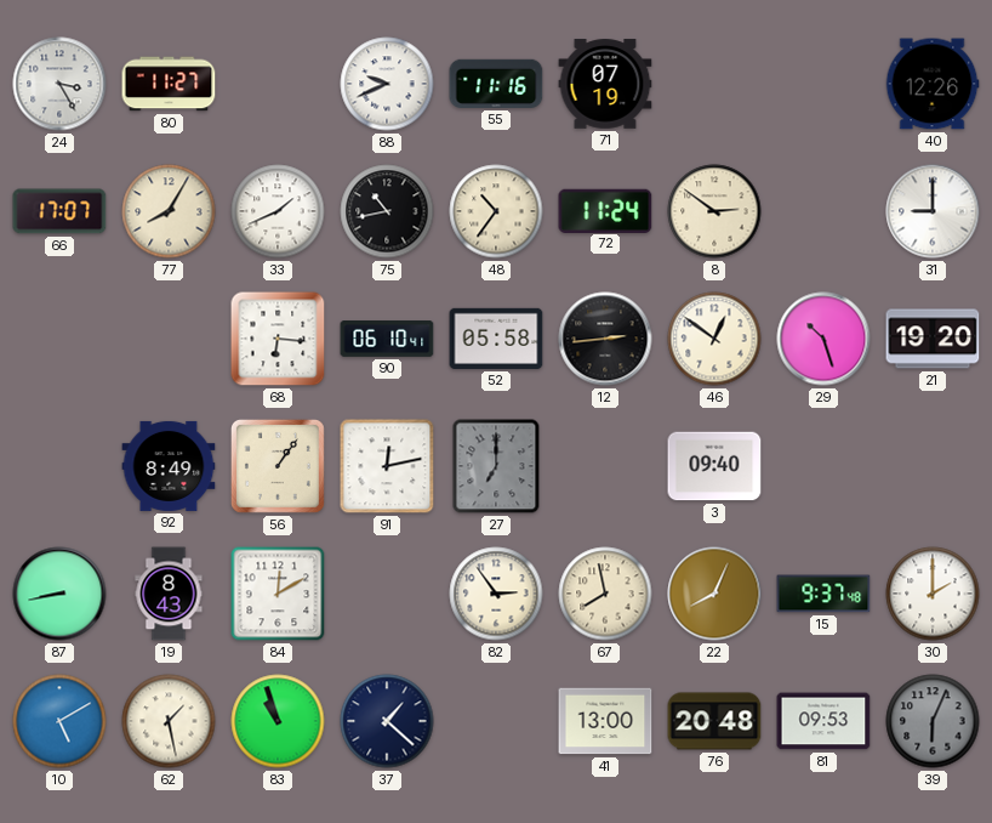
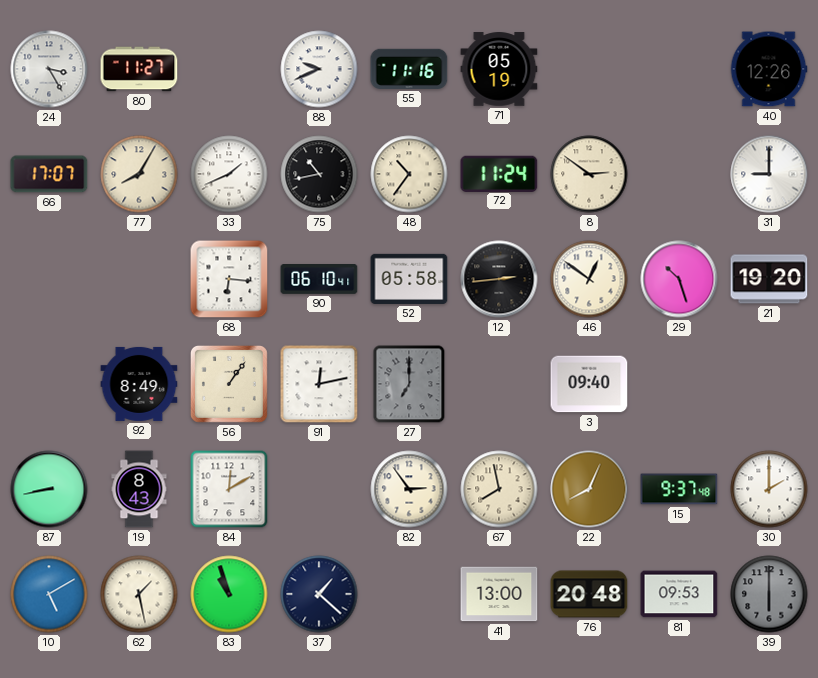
71: 07:19 -> 05:19
39: 6:04 -> 6:00
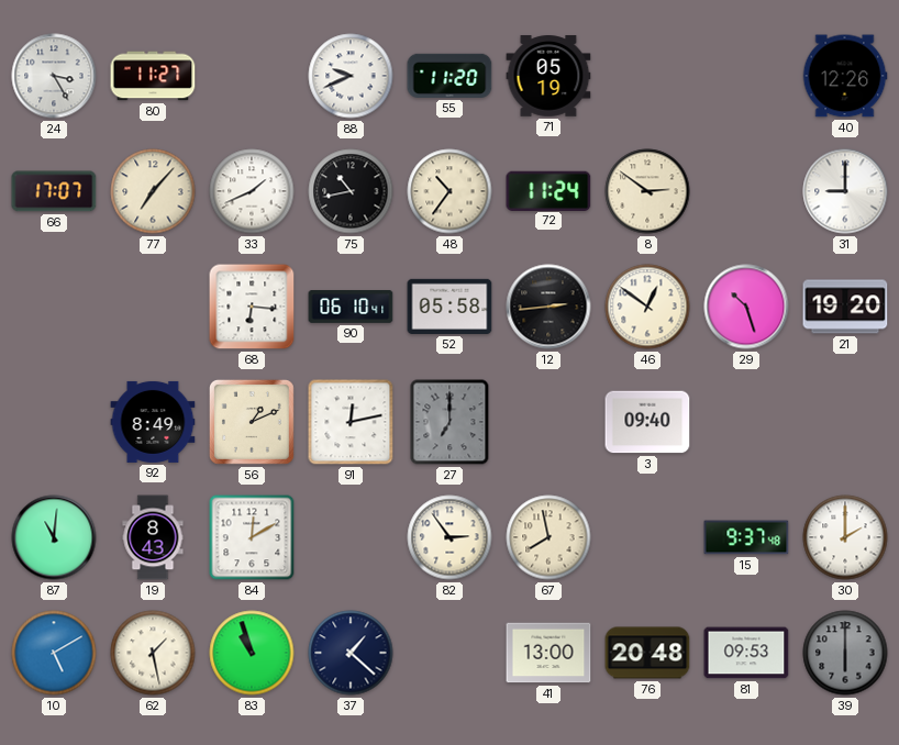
55: 11:16 -> 11:20
77: 8:05 -> 7:07
56: 1:06 -> 1:11
87: 8:43 -> 11:01
22: 8:04 -> none
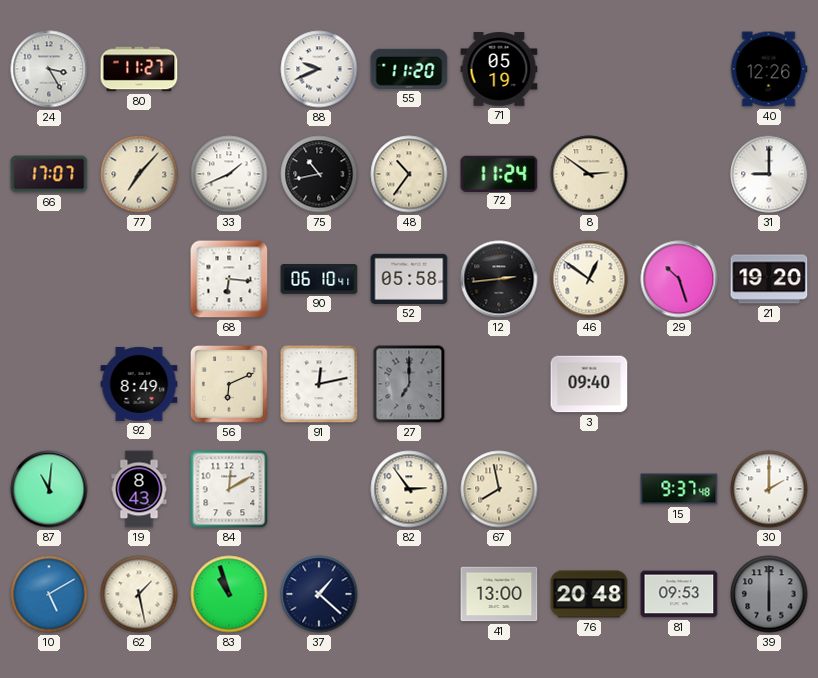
56: 1:11 -> 6:11
